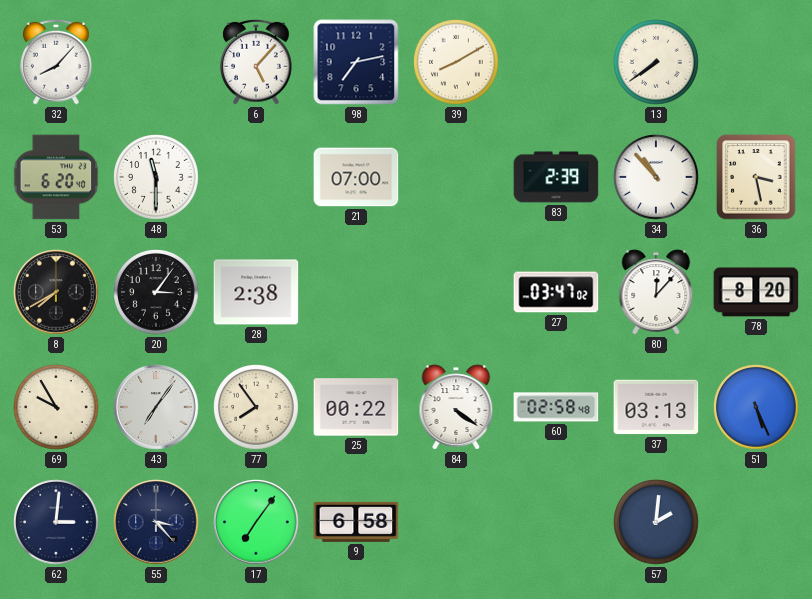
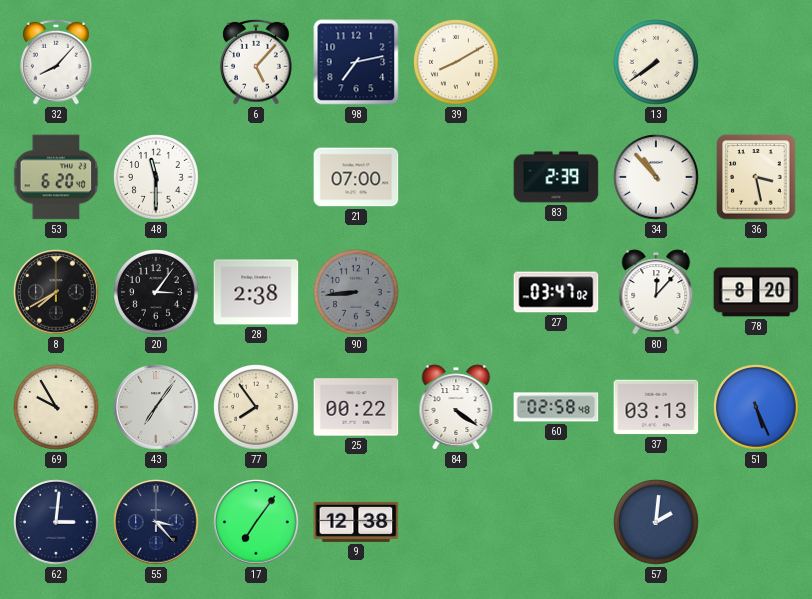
90: none -> 8:44
9: 6:58 -> 12:38
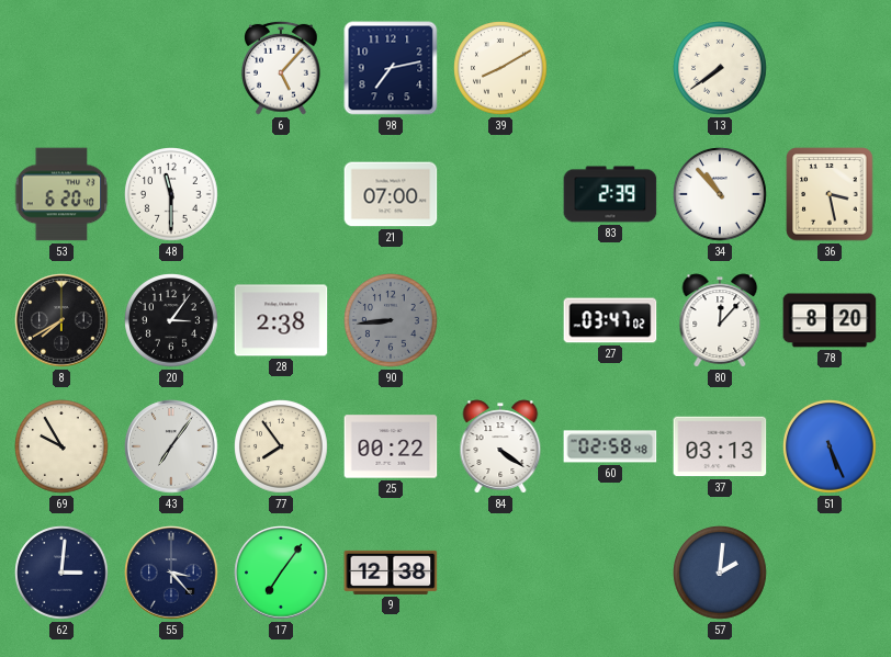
32: 8:07 -> none
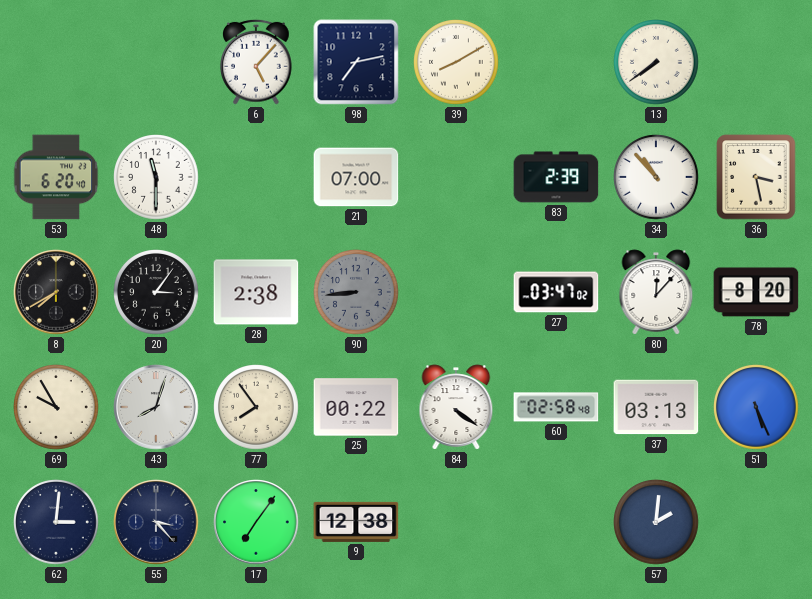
43: 7:06 -> 8:03
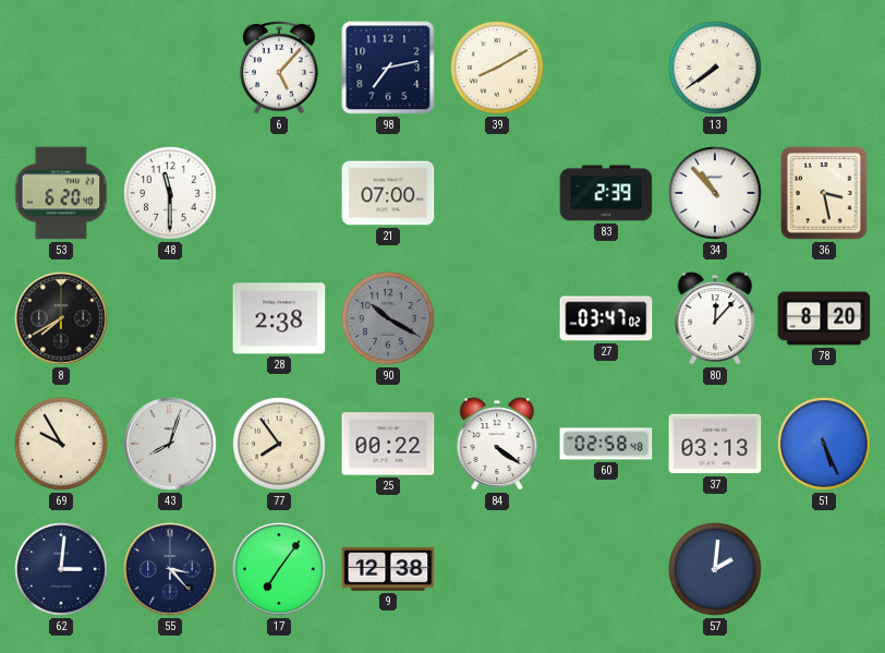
20: 3:06 -> none
90: 8:44 -> 10:20
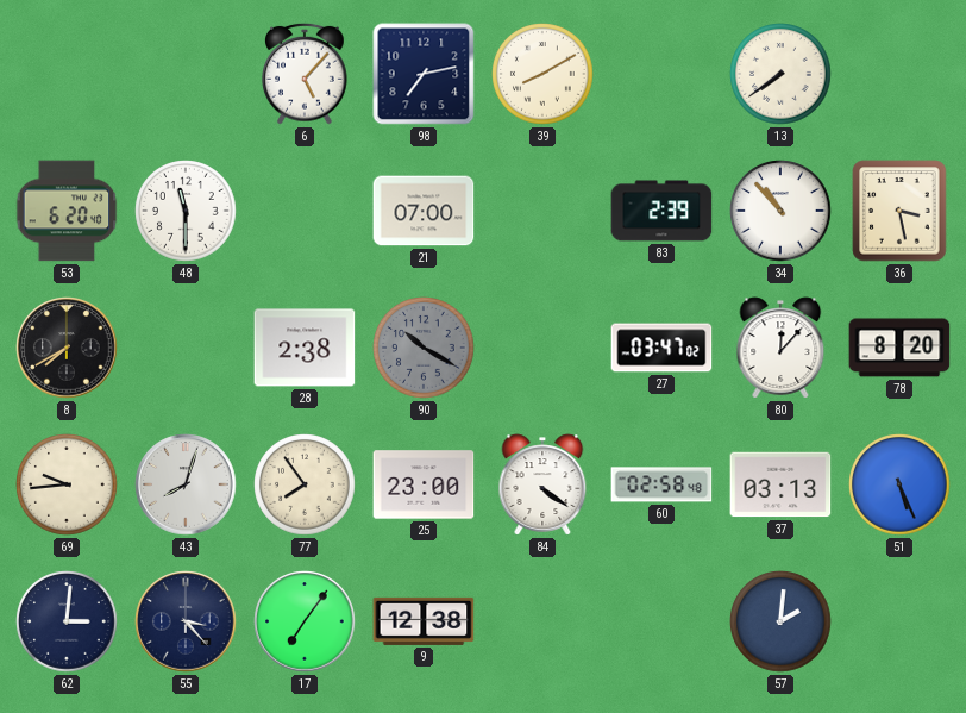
69: 9:55 -> 9:44
25: 00:22 -> 23:00
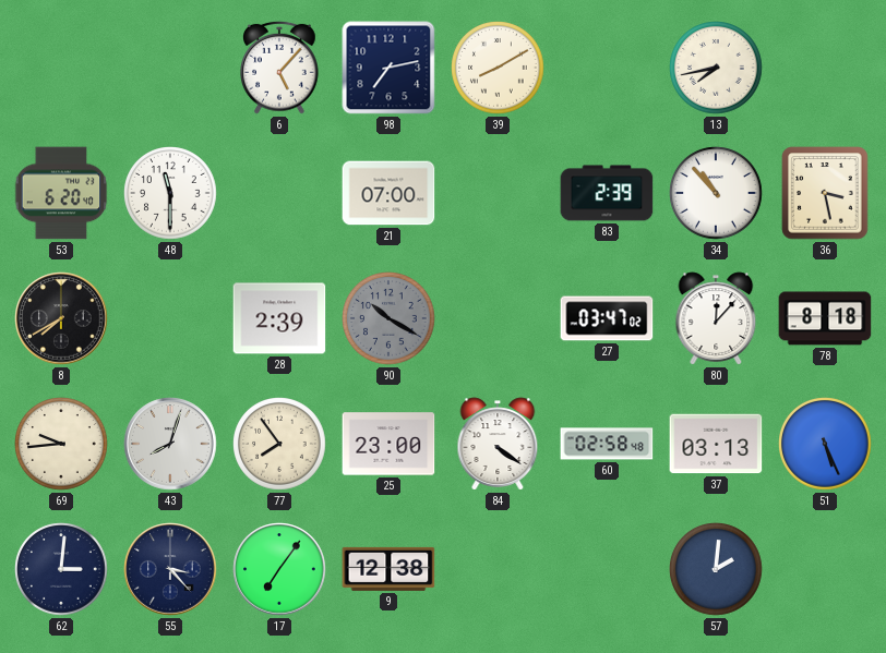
13: 7:39 -> 7:43
28: 2:38 -> 2:39
78: 8:20 -> 8:18
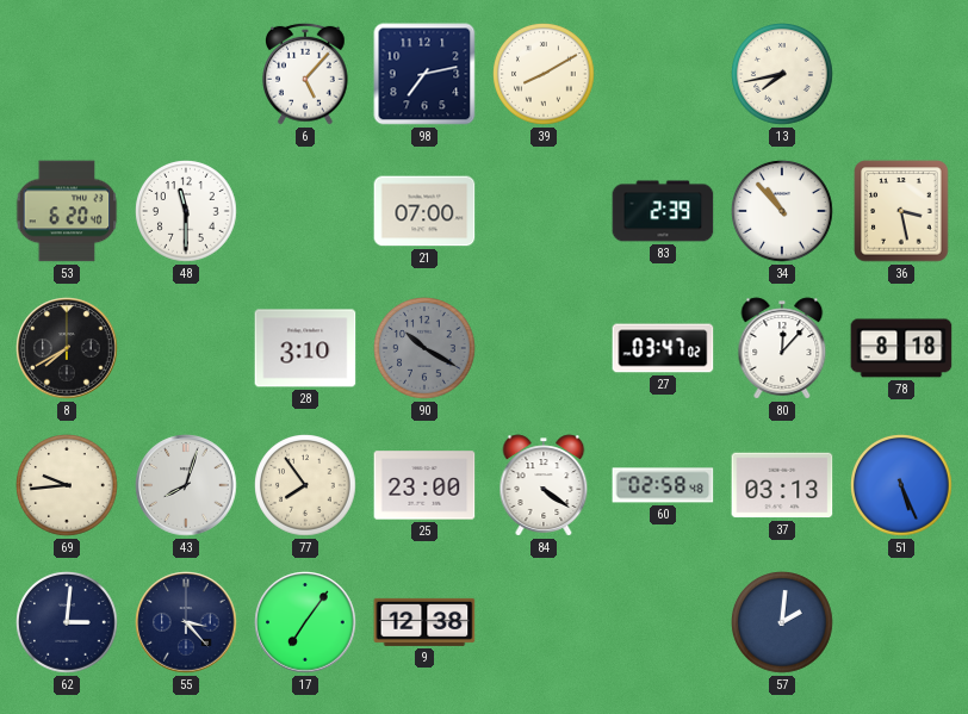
28: 2:39 -> 3:10
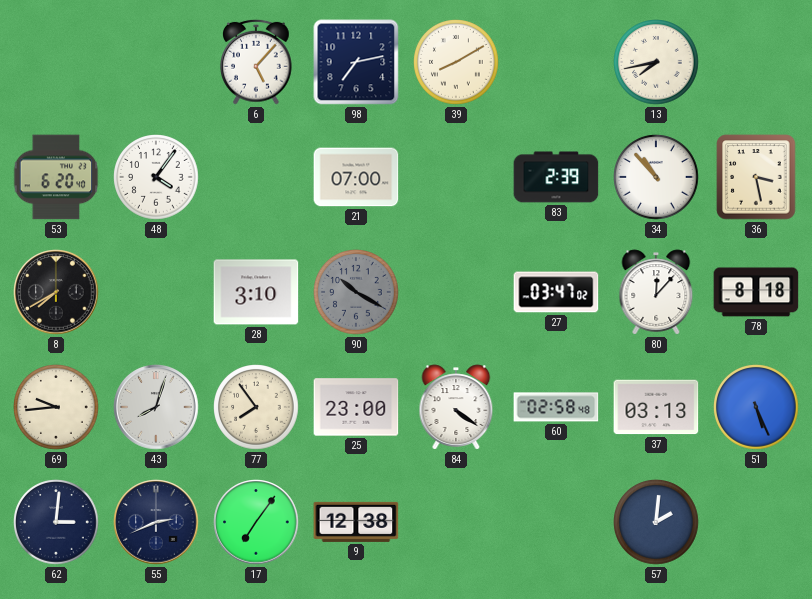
48: 11:30 -> 4:06
55: 3:23 -> 2:41
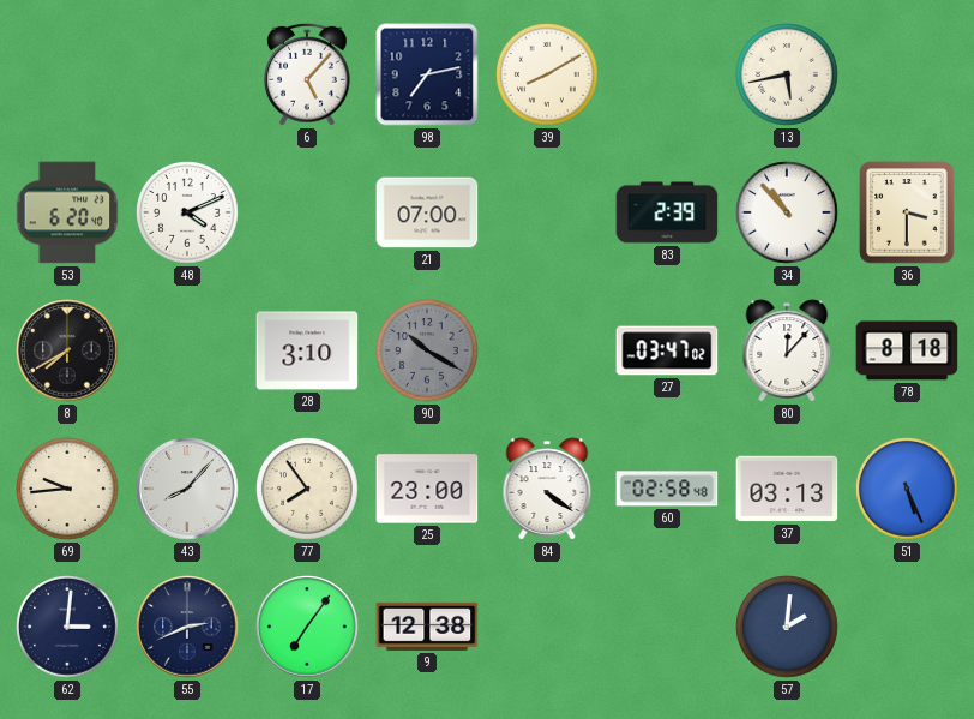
13: 7:43 -> 5:43
48: 4:06 -> 4:11
36: 3:28 -> 3:30
43: 8:03 -> 8:07
